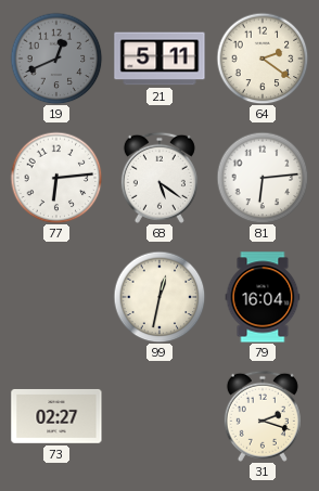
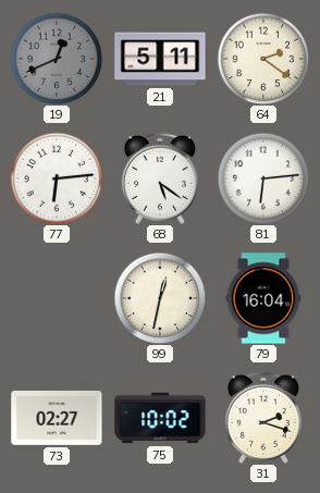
75: none -> 10:02
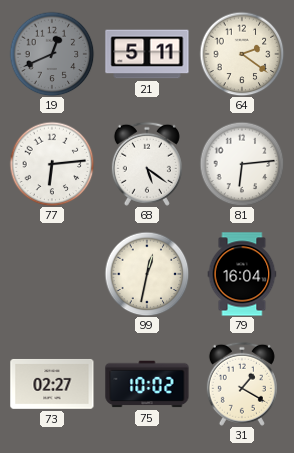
31: 2:18 -> 1:20
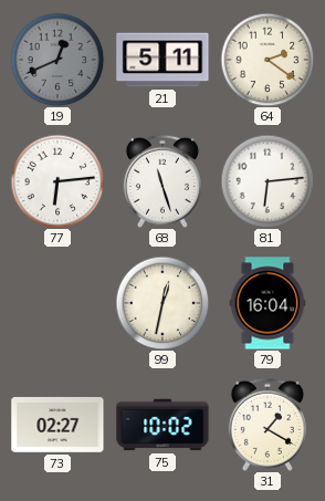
68: 5:21 -> 11:27
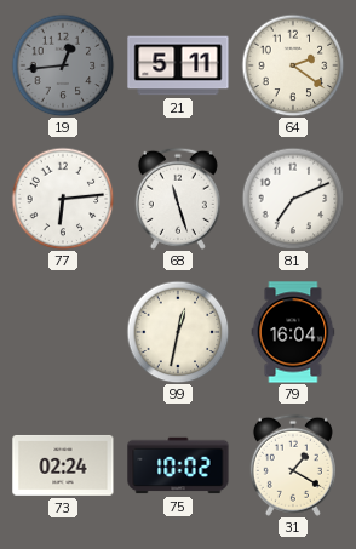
19: 12:41 -> 12:44
81: 6:14 -> 7:11
73: 02:27 -> 02:24
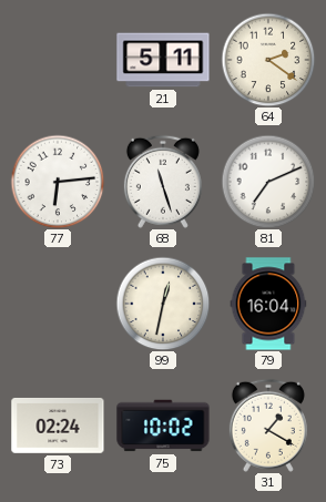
19: 12:44 -> none
